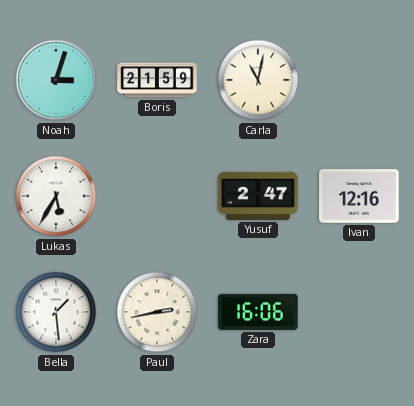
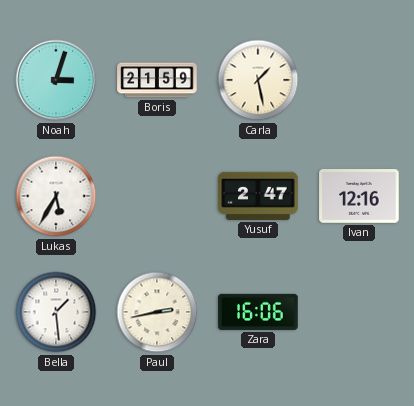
Carla: 11:02 -> 1:28
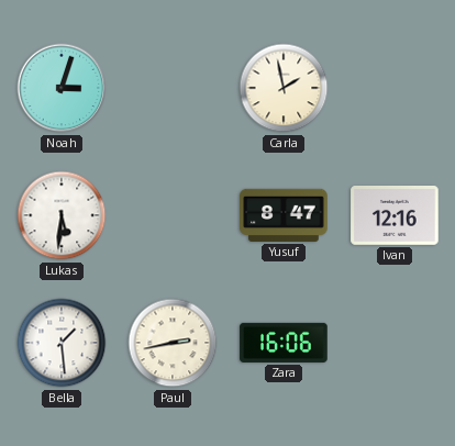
Boris: 21:59 -> none
Carla: 1:28 -> 1:58
Lukas: 5:35 -> 5:31
Yusuf: 2:47 -> 8:47
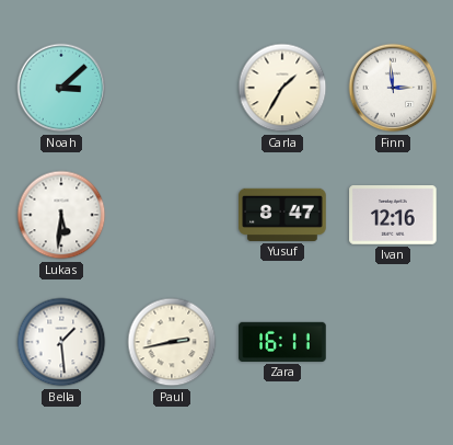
Noah: 3:03 -> 3:08
Carla: 1:58 -> 1:35
Finn: none -> 2:59
Zara: 16:06 -> 16:11
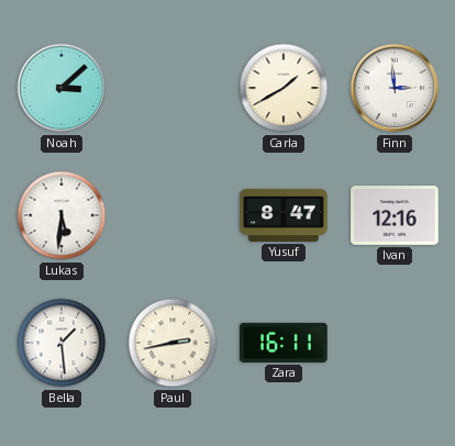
Carla: 1:35 -> 1:40
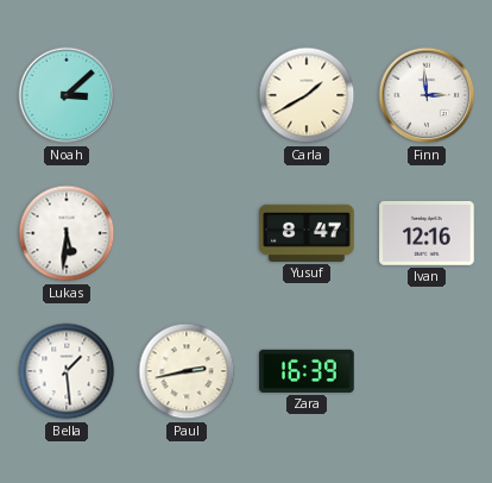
Zara: 16:11 -> 16:39
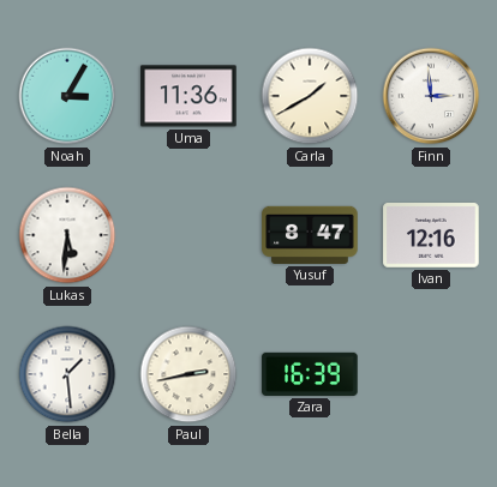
Noah: 3:08 -> 3:05
Uma: none -> 11:36
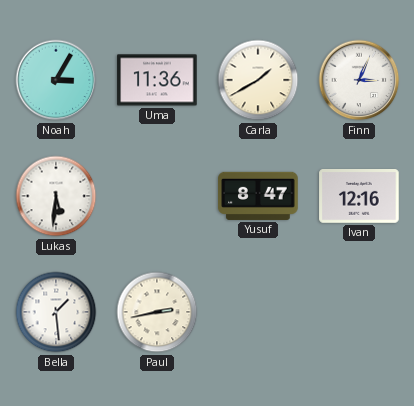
Finn: 2:59 -> 3:04
Zara: 16:39 -> none
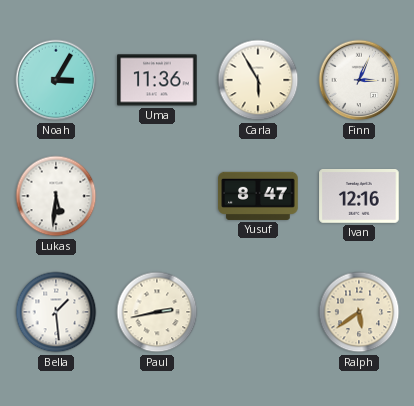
Carla: 1:40 -> 5:55
Ralph: none -> 5:39
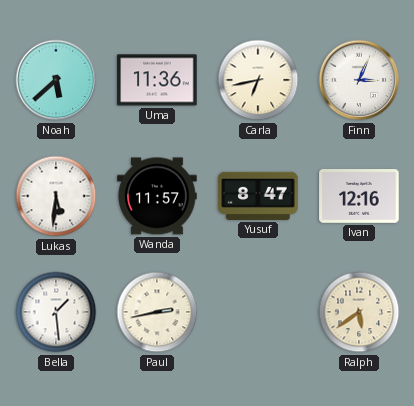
Noah: 3:05 -> 5:38
Carla: 5:55 -> 6:43
Wanda: none -> 11:57
